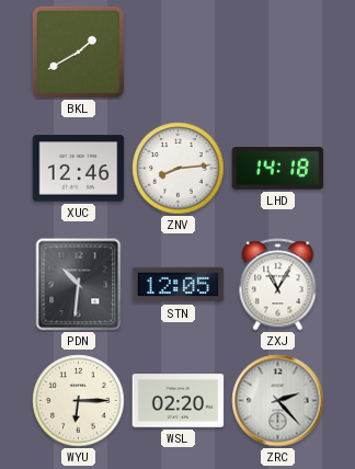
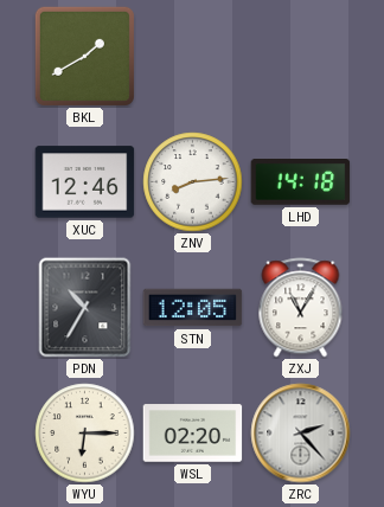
PDN: 10:31 -> 10:35
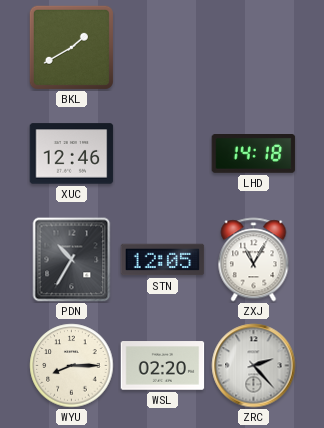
ZNV: 8:14 -> none
WYU: 6:15 -> 8:15
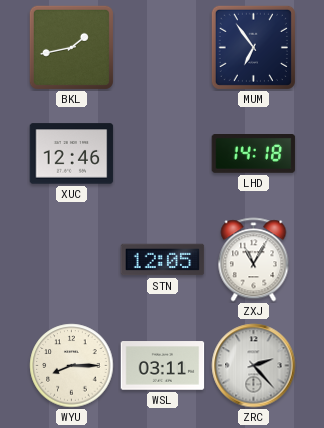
BKL: 1:40 -> 1:43
MUM: none -> 6:54
PDN: 10:35 -> none
WSL: 02:20 -> 03:11
